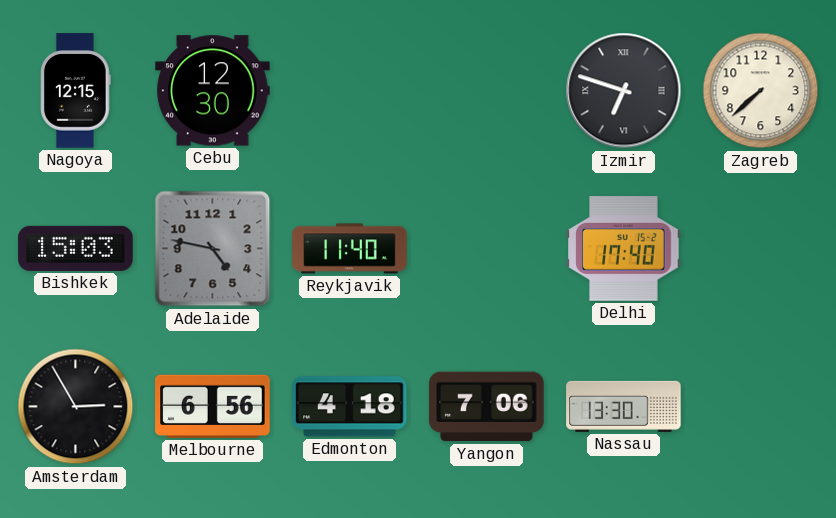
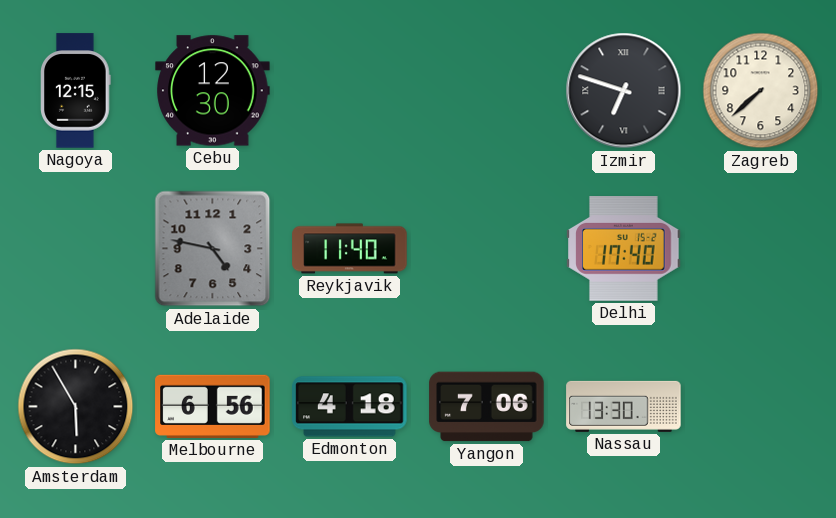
Bishkek: 15:03 -> none
Amsterdam: 2:55 -> 5:55
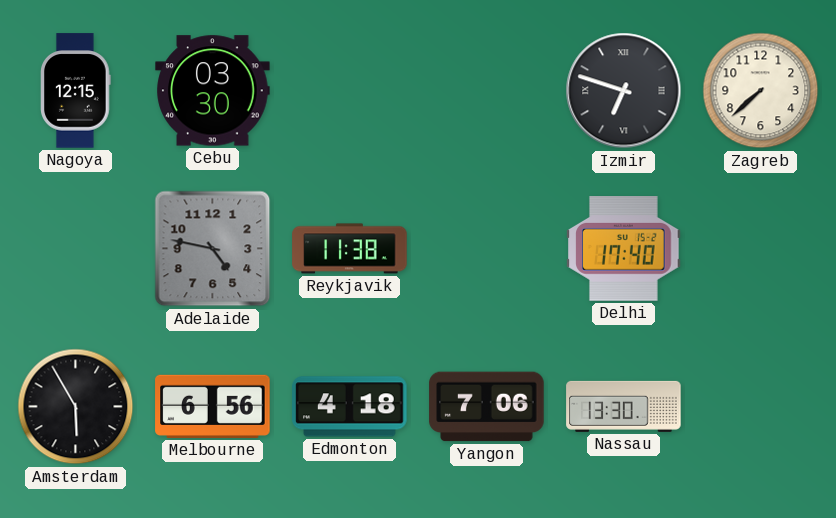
Cebu: 12:30 -> 03:30
Reykjavik: 11:40 -> 11:38
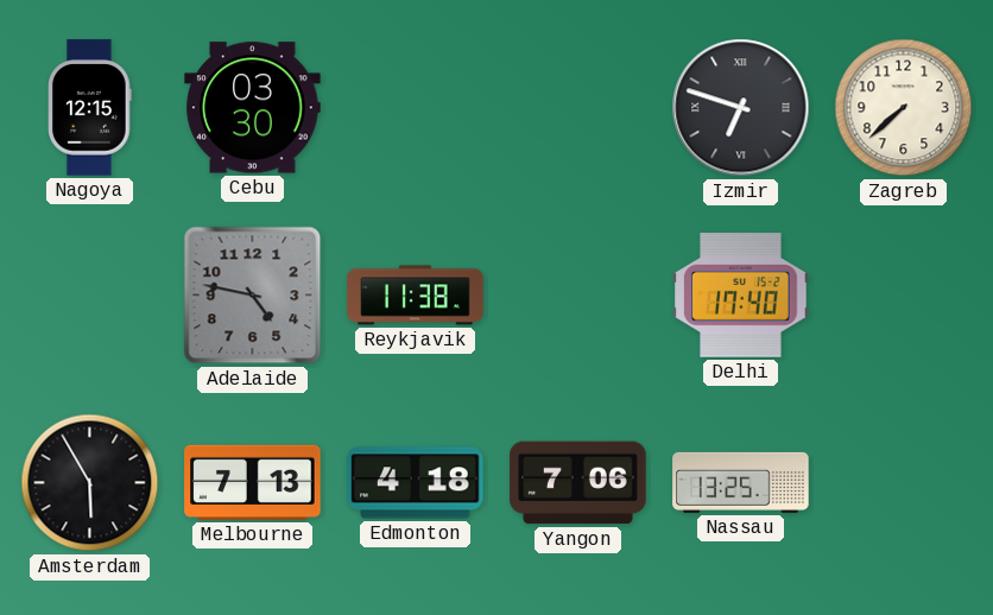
Melbourne: 6:56 -> 7:13
Nassau: 13:30 -> 13:25
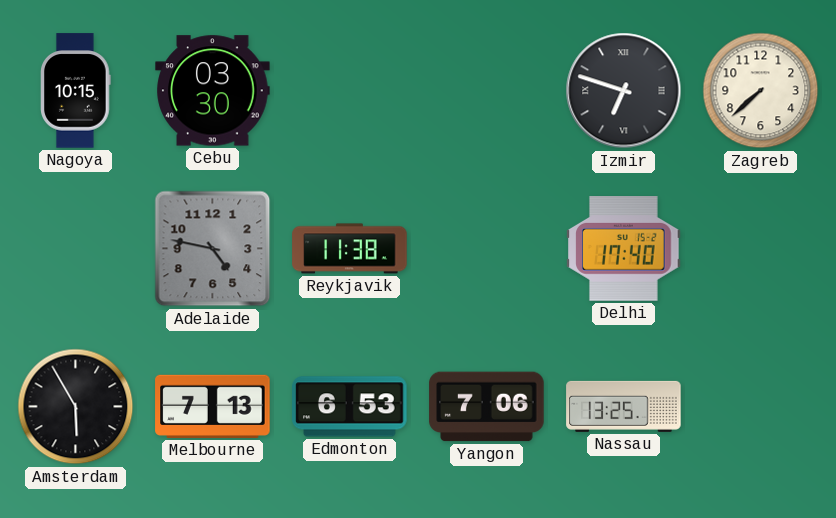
Nagoya: 12:15 -> 10:15
Edmonton: 4:18 -> 6:53
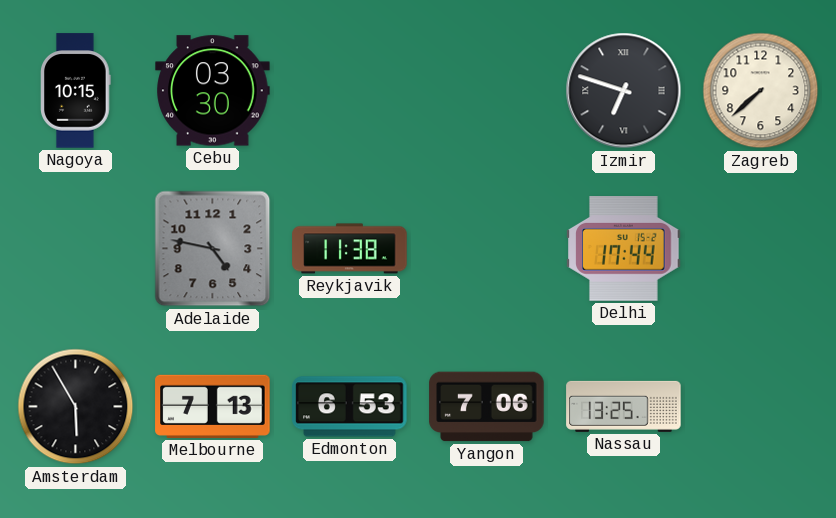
Delhi: 17:40 -> 17:44
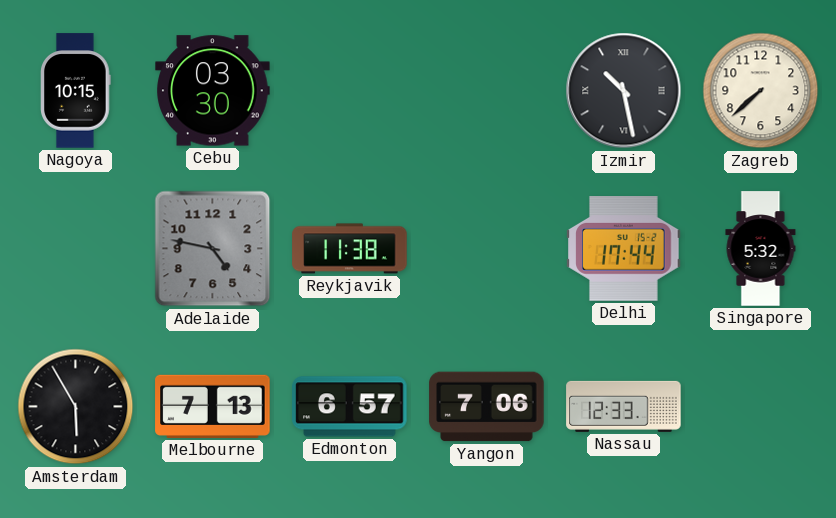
Izmir: 6:48 -> 10:28
Singapore: none -> 5:32
Edmonton: 6:53 -> 6:57
Nassau: 13:25 -> 12:33
